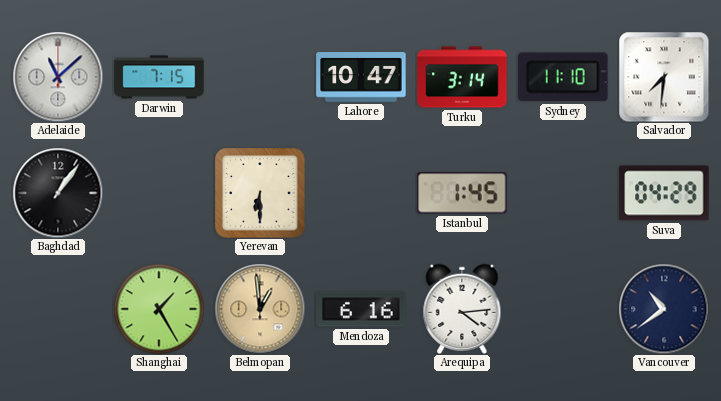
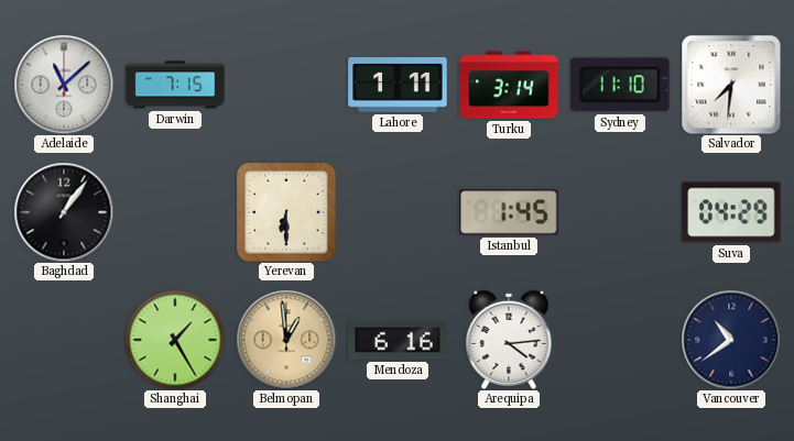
Lahore: 10:47 -> 1:11
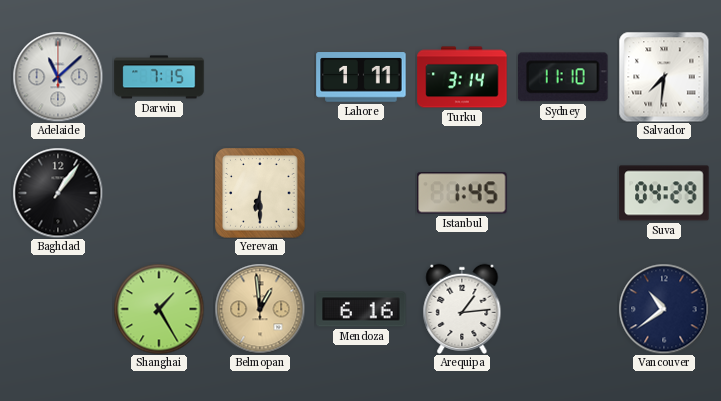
Arequipa: 4:14 -> 1:14
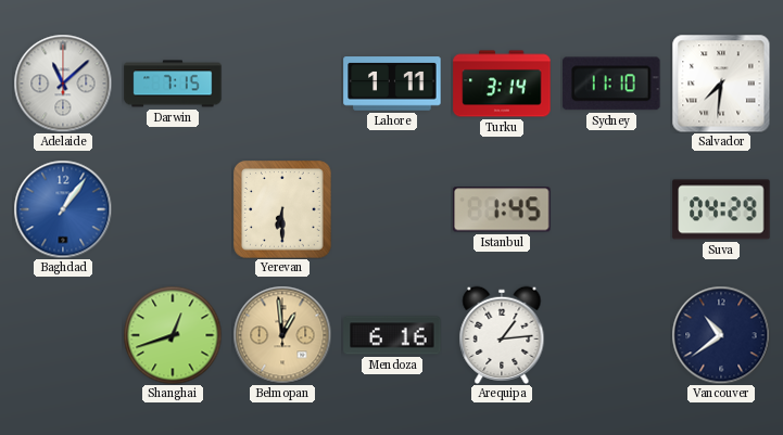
Baghdad dial: black -> blue
Shanghai: 1:25 -> 12:42
